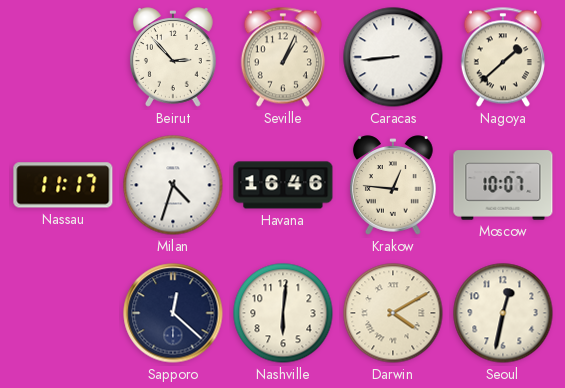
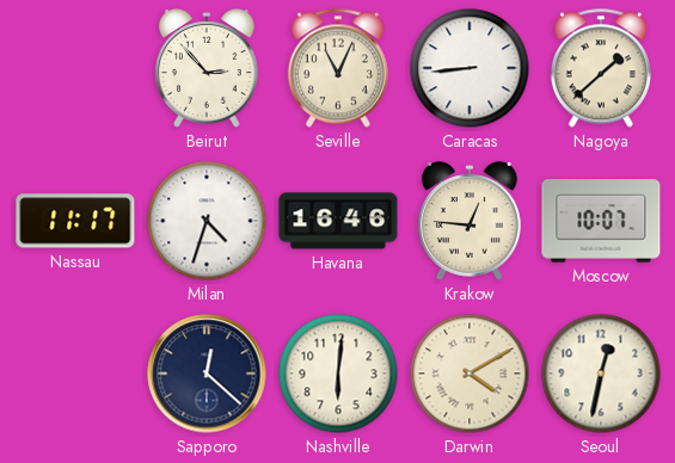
Seville: 1:04 -> 11:04
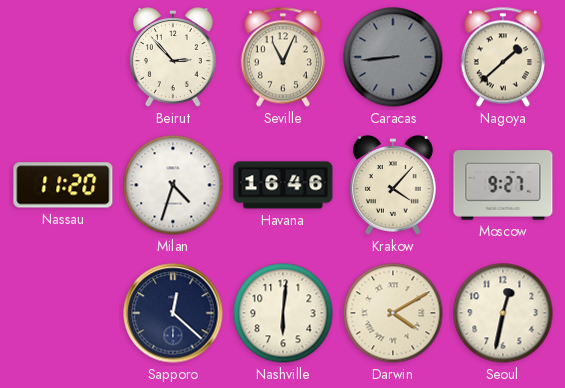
Caracas dial: white -> grey
Nassau: 11:17 -> 11:20
Krakow: 12:46 -> 4:07
Moscow: 10:07 -> 9:27
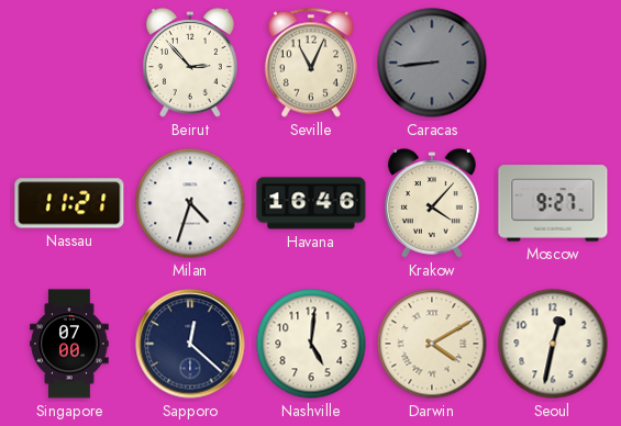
Nagoya: 1:38 -> none
Nassau: 11:20 -> 11:21
Singapore: none -> 07:00
Nashville: 6:01 -> 5:01
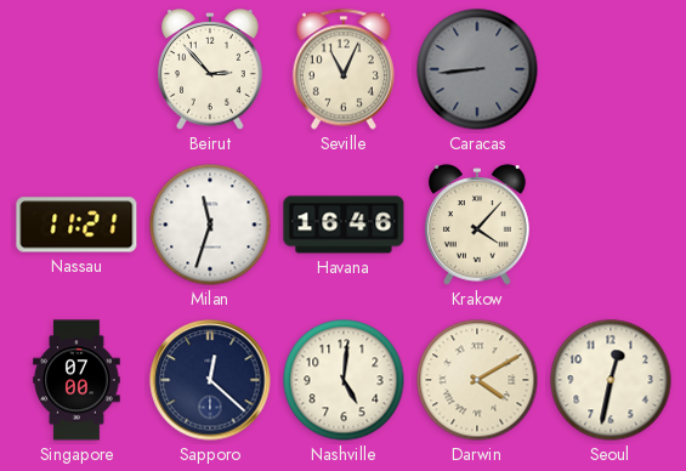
Milan: 4:33 -> 11:33
Moscow: 9:27 -> none
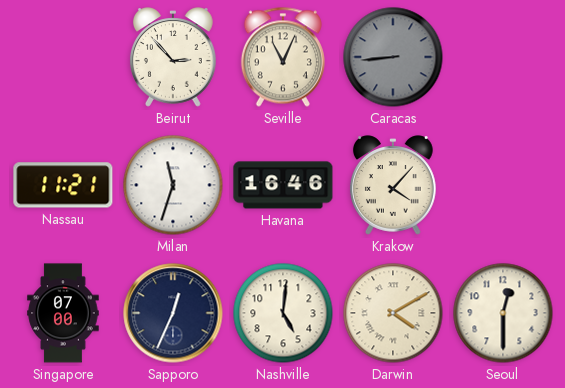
Sapporo: 12:22 -> 12:34
Seoul: 12:32 -> 12:30
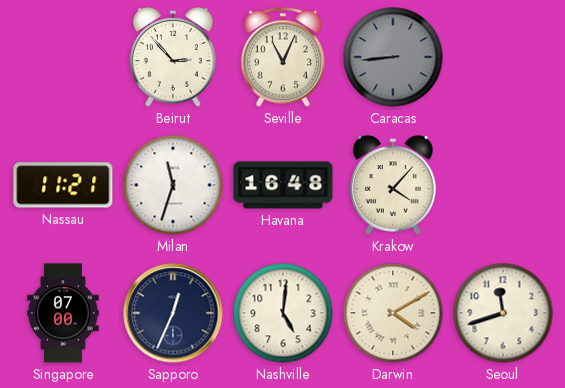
Havana: 16:46 -> 16:48
Seoul: 12:30 -> 11:42
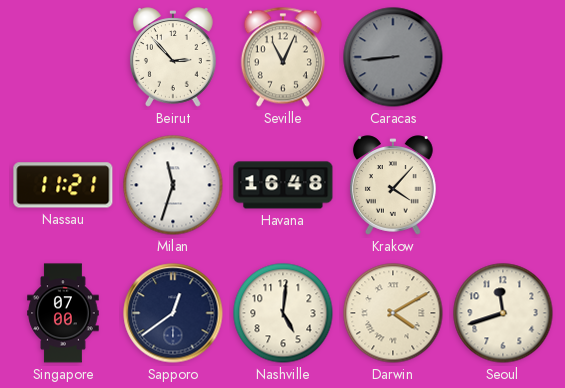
Sapporo: 12:34 -> 12:39
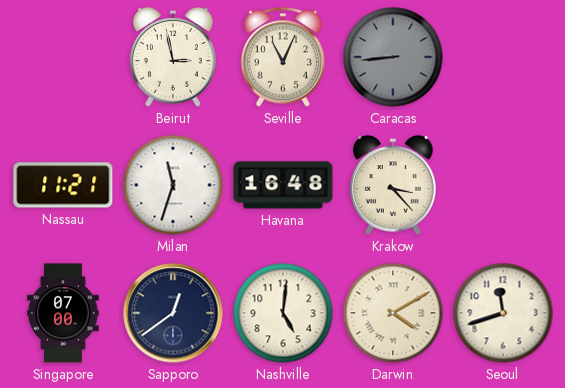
Beirut: 2:53 -> 2:58
Krakow: 4:07 -> 3:23
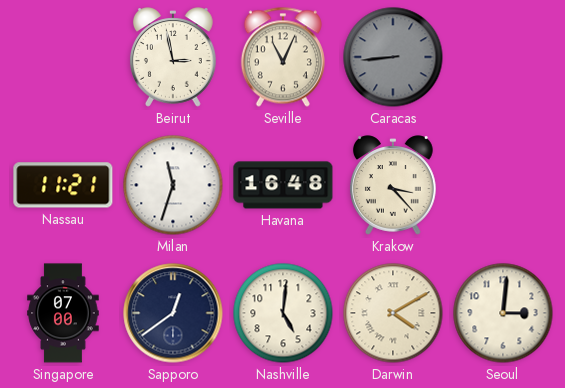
Seoul: 11:42 -> 3:01
